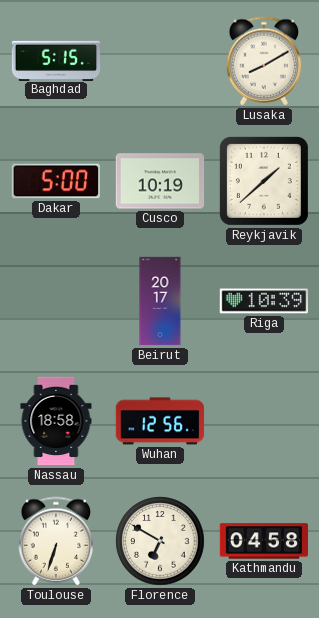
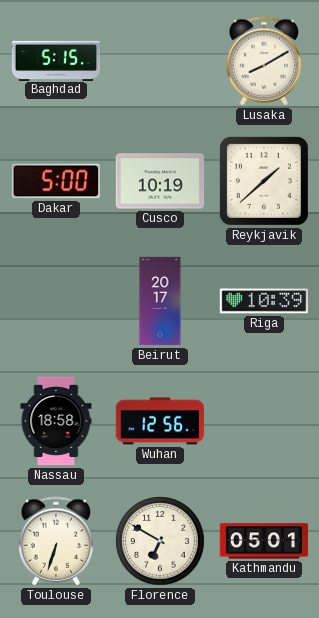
Kathmandu: 04:58 -> 05:01
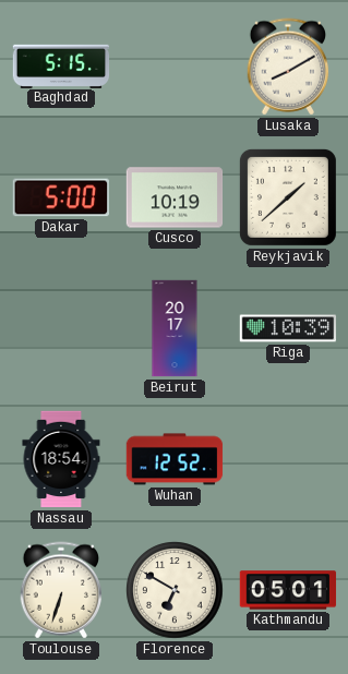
Nassau: 18:58 -> 18:54
Wuhan: 12:56 -> 12:52
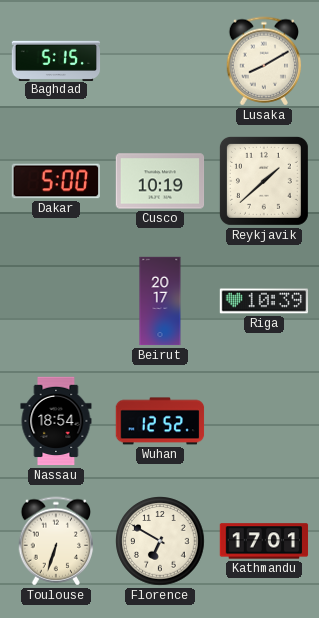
Kathmandu: 05:01 -> 17:01
